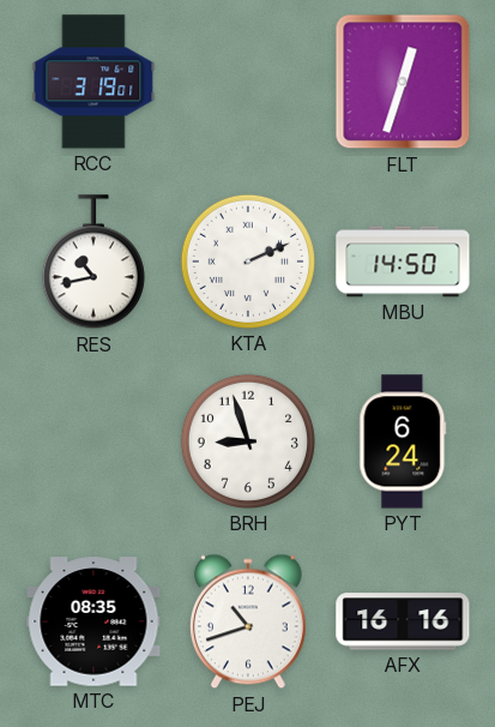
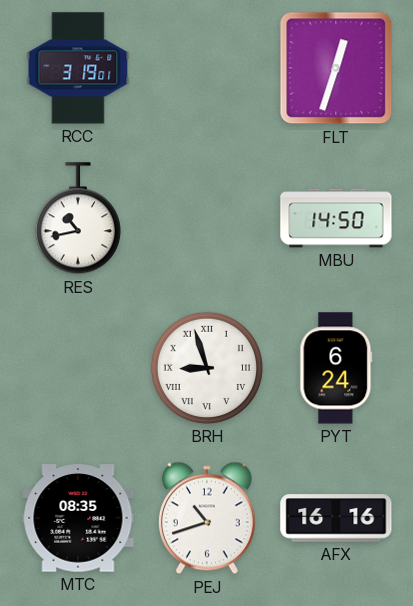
KTA: 2:11 -> none
BRH numerals: Arabic -> Roman
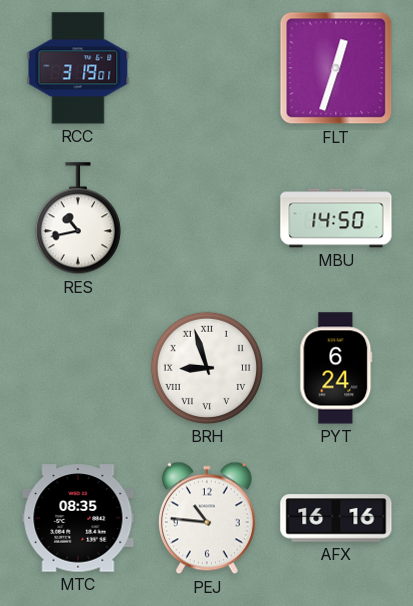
PEJ: 10:42 -> 10:46
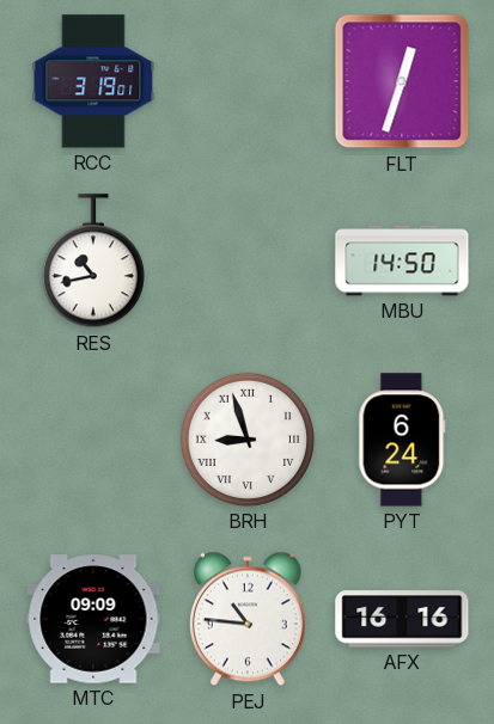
MTC: 08:35 -> 09:09
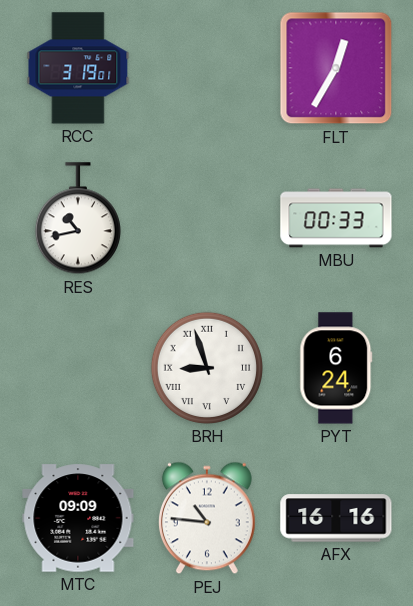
FLT: 12:33 -> 12:35
MBU: 14:50 -> 00:33
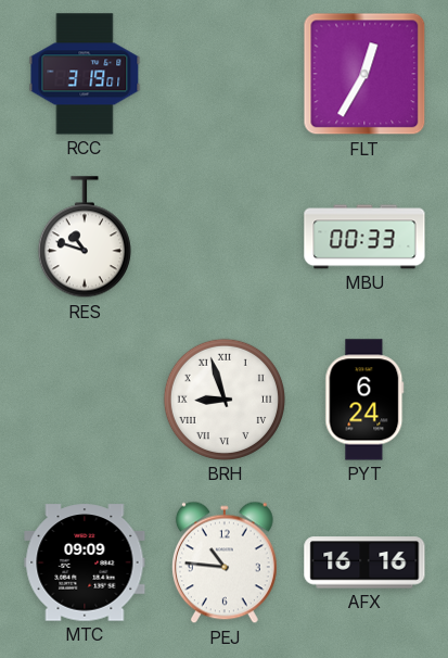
RES: 10:43 -> 10:48
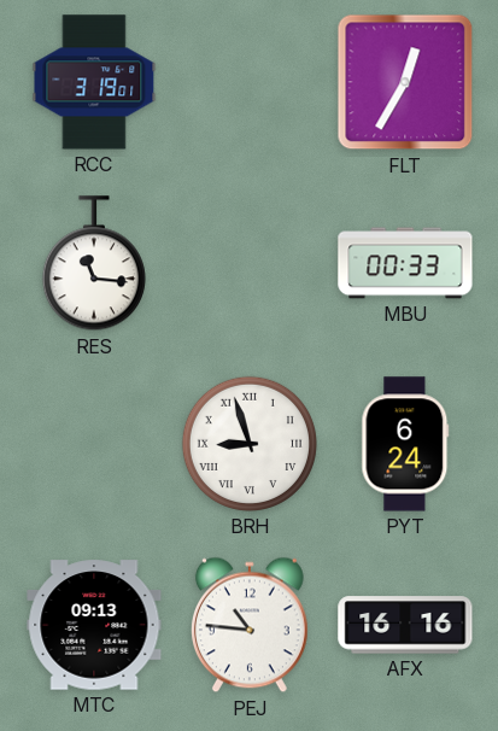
RES: 10:48 -> 11:16
MTC: 09:09 -> 09:13
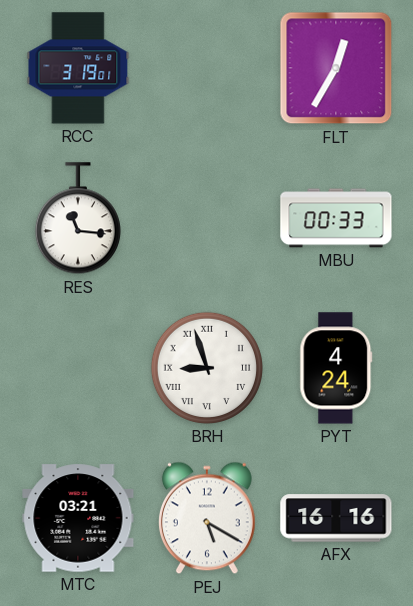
PYT: 6:24 -> 4:24
MTC: 09:13 -> 03:21
PEJ: 10:46 -> 5:20
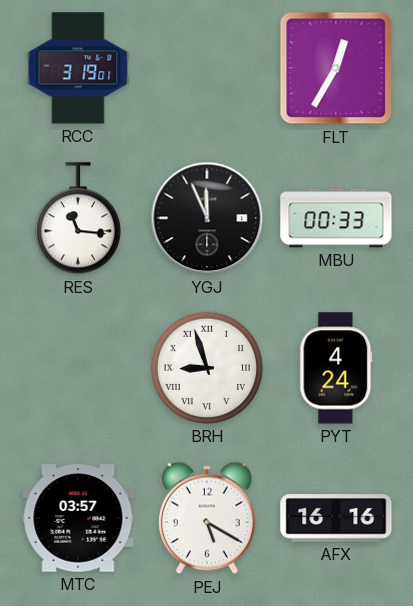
YGJ: none -> 11:56
MTC: 03:21 -> 03:57
